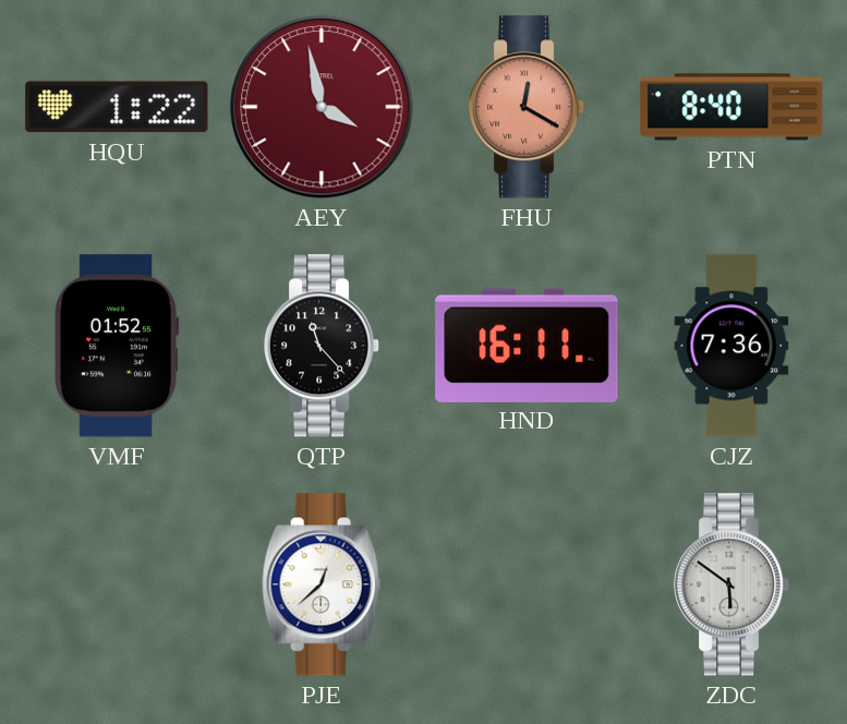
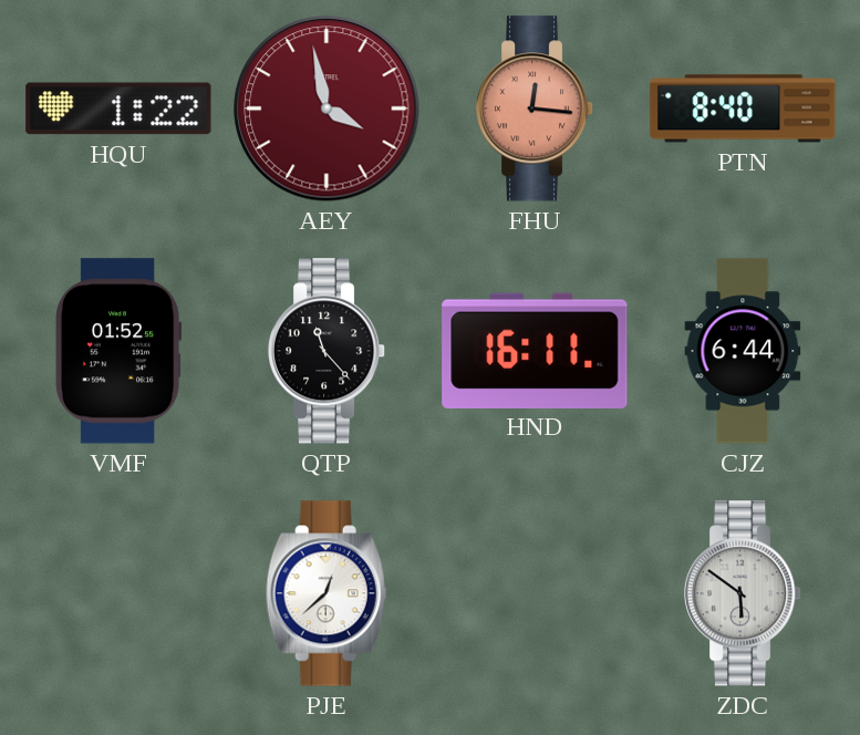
FHU: 12:20 -> 12:16
CJZ: 7:36 -> 6:44
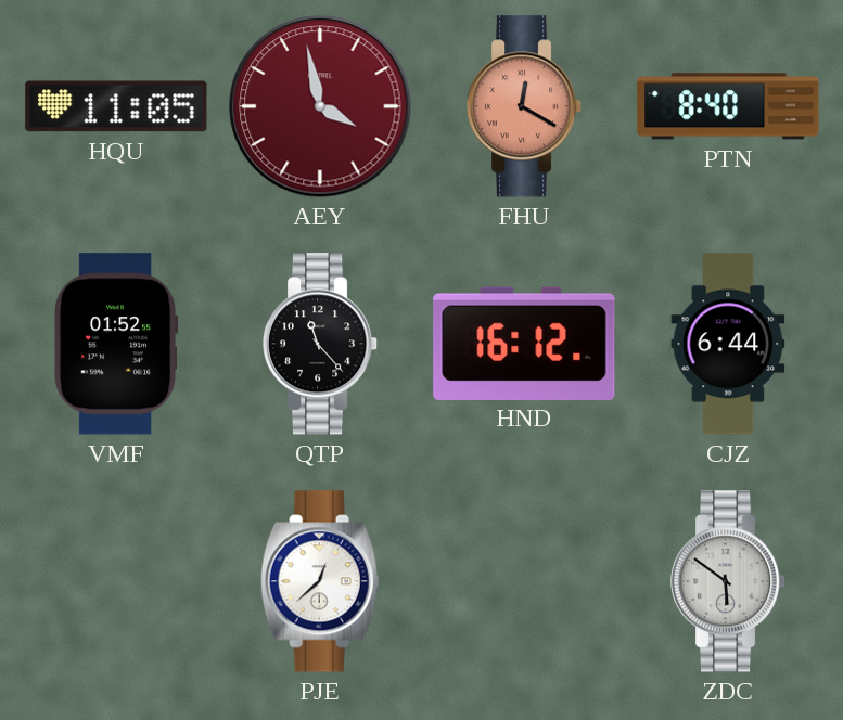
HQU: 1:22 -> 11:05
FHU: 12:16 -> 12:20
HND: 16:11 -> 16:12
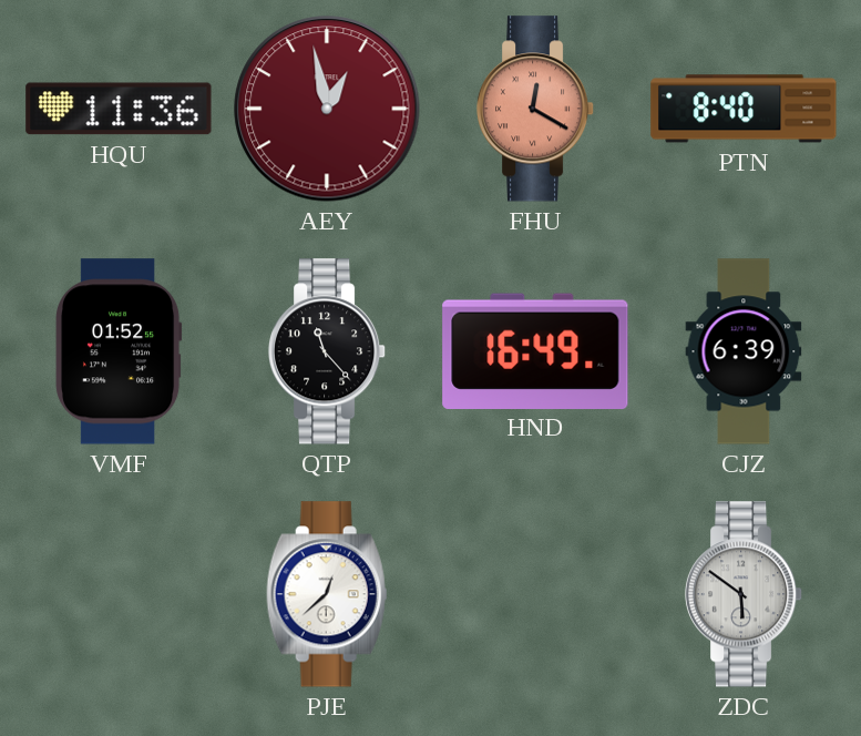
HQU: 11:05 -> 11:36
AEY: 3:58 -> 12:58
HND: 16:12 -> 16:49
CJZ: 6:44 -> 6:39
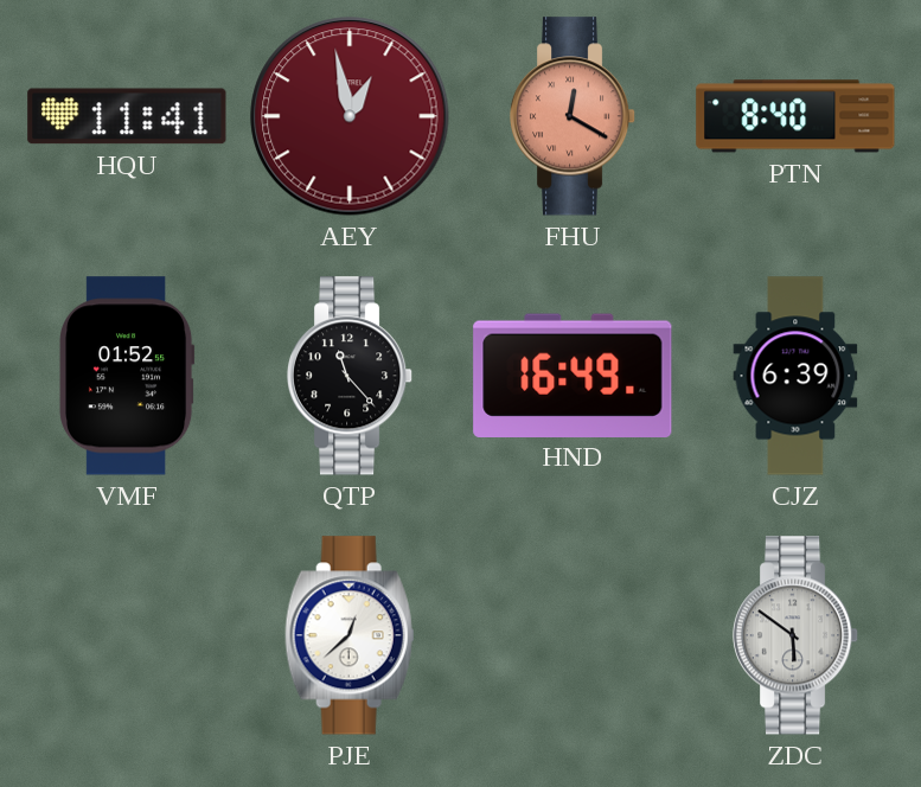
HQU: 11:36 -> 11:41
